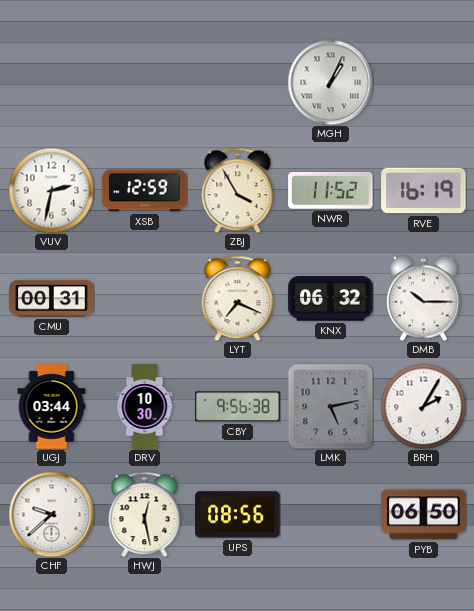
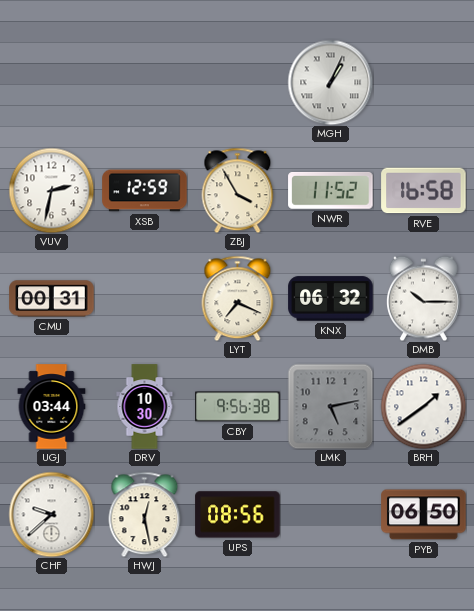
RVE: 16:19 -> 16:58
BRH: 2:05 -> 1:39
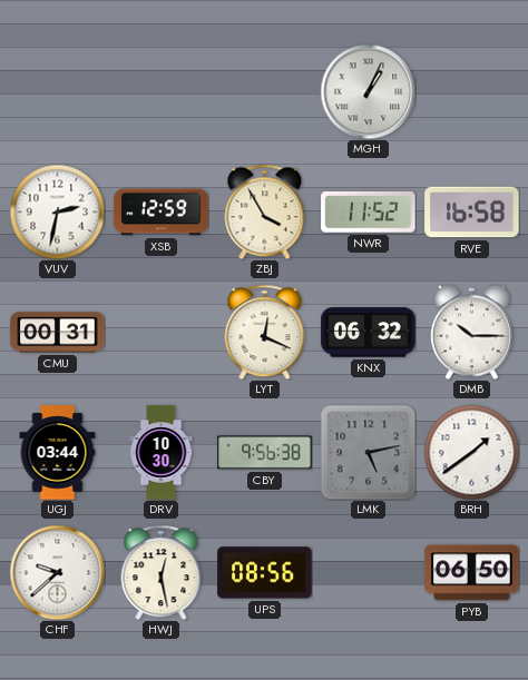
LYT: 7:19 -> 12:19
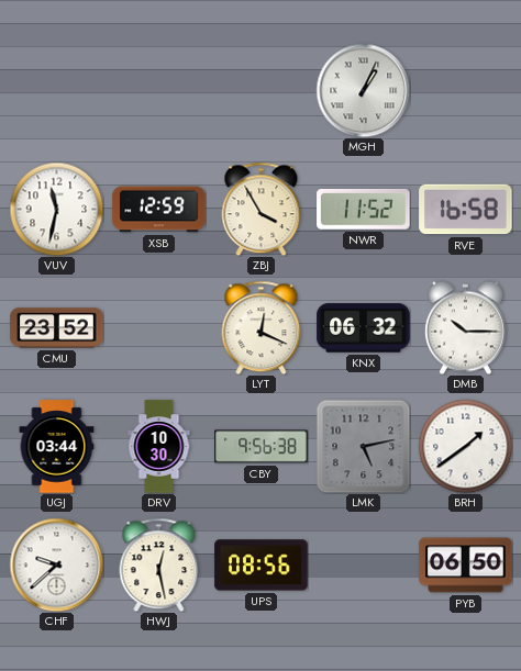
VUV: 2:32 -> 11:32
CMU: 00:31 -> 23:52
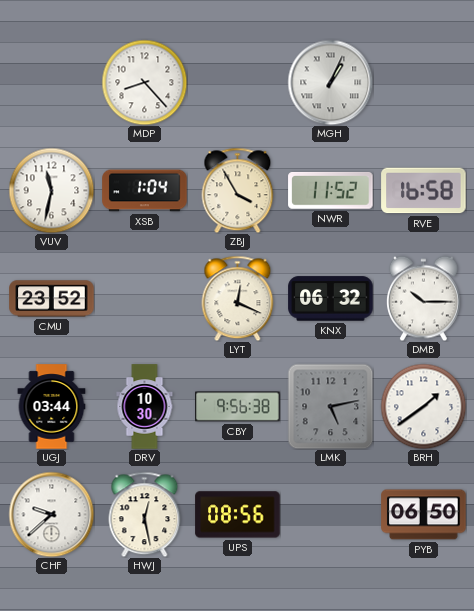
MDP: none -> 8:23
XSB: 12:59 -> 1:04
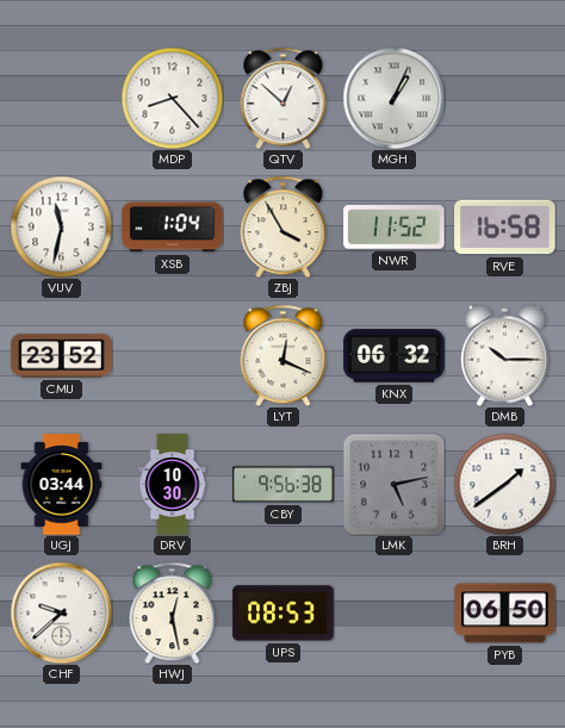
QTV: none -> 12:52
UPS: 08:56 -> 08:53
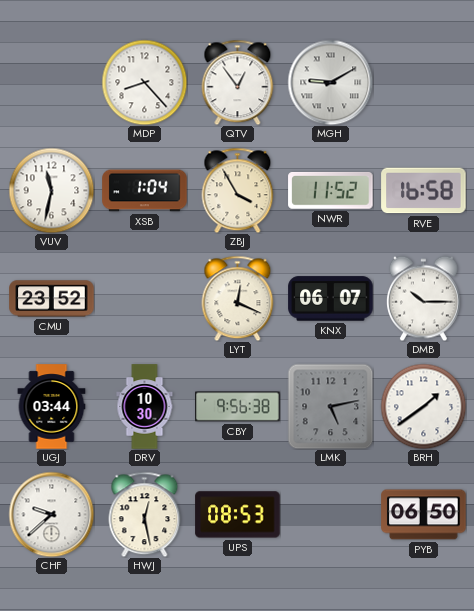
QTV: 12:52 -> 12:54
MGH: 1:04 -> 9:10
KNX: 06:32 -> 06:07
